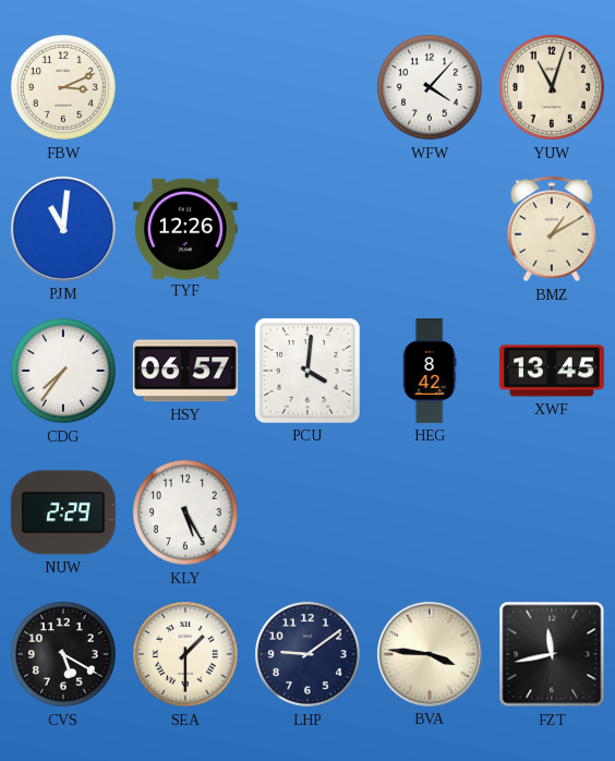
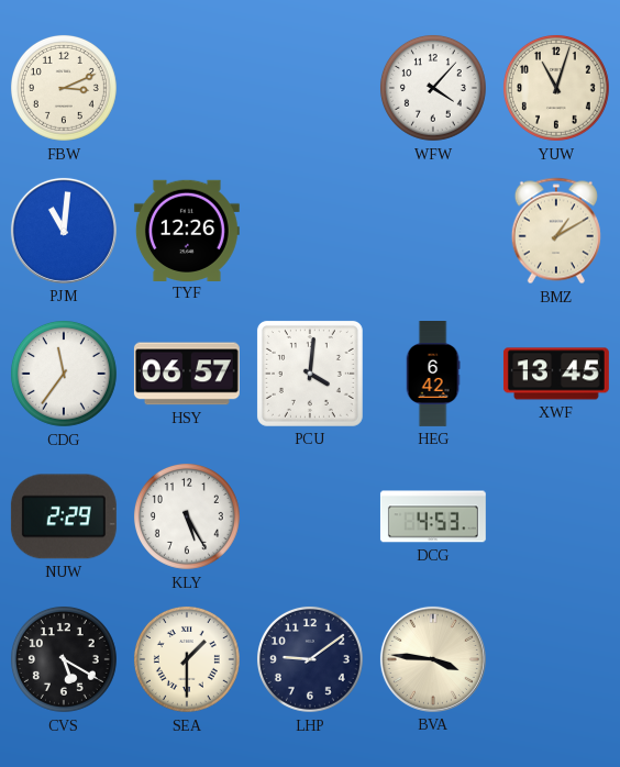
CDG: 7:36 -> 11:36
HEG: 8:42 -> 6:42
DCG: none -> 4:53
FZT: 11:43 -> none
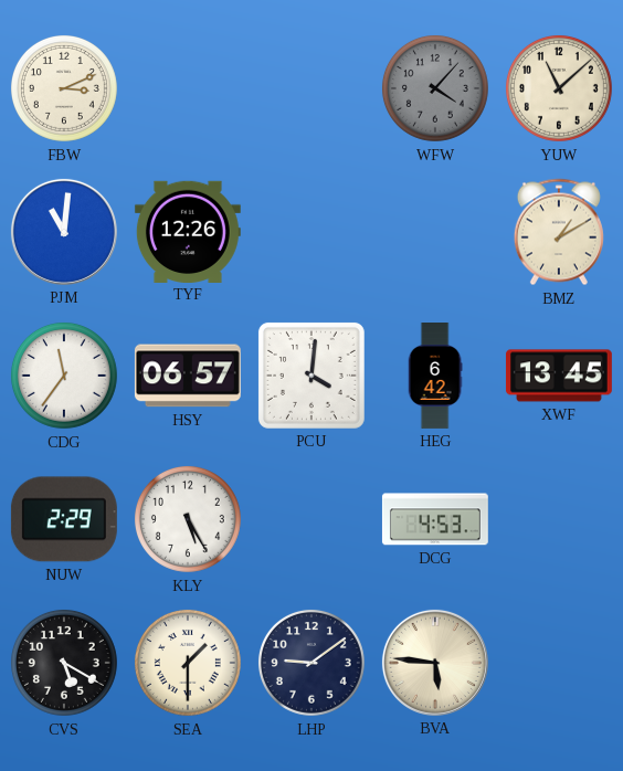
WFW dial: white -> grey
YUW: 11:03 -> 11:08
BVA: 3:46 -> 5:46
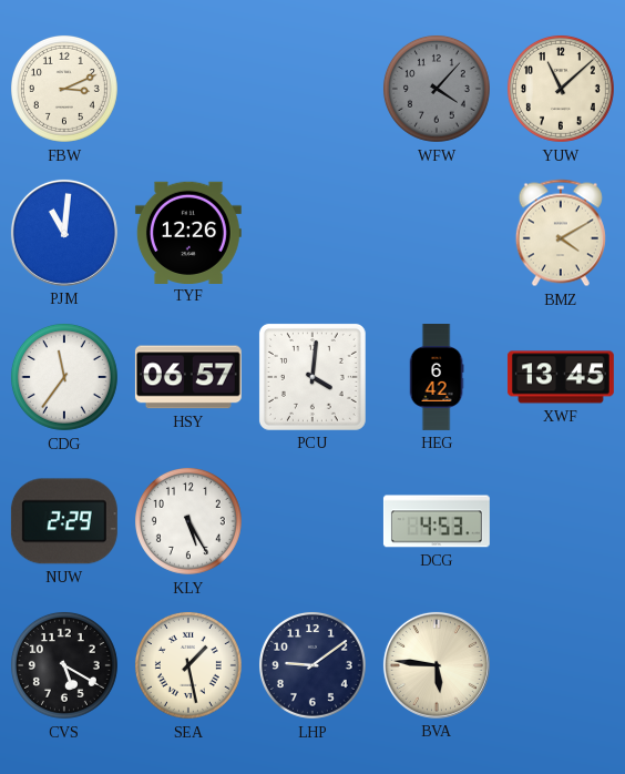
BMZ: 1:10 -> 4:10
SEA: 1:30 -> 1:28
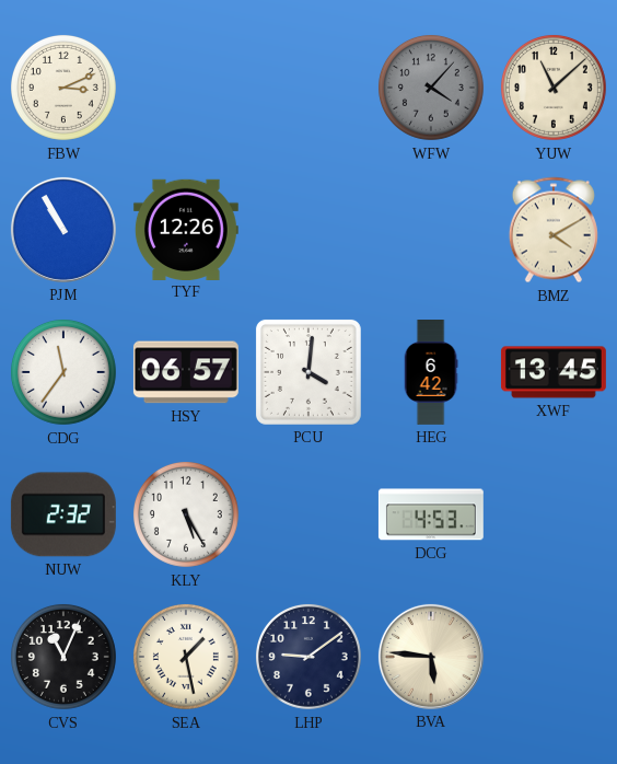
PJM: 11:01 -> 10:55
NUW: 2:29 -> 2:32
CVS: 5:20 -> 11:04
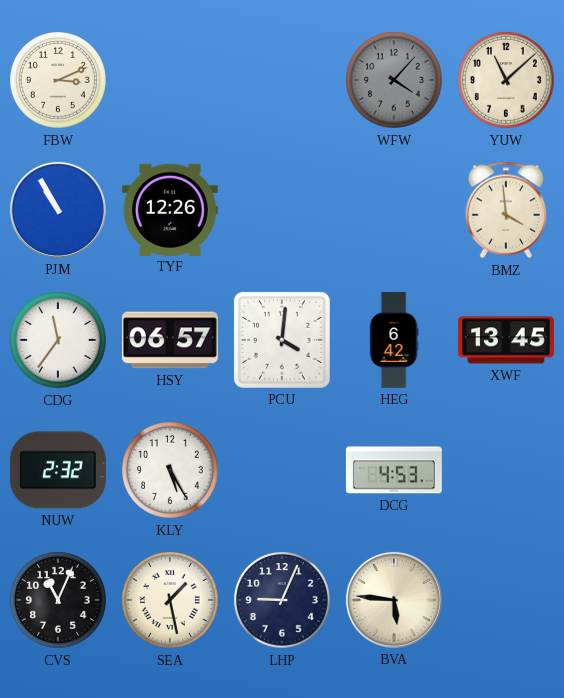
BMZ: 4:10 -> 3:59
LHP: 9:09 -> 9:04
